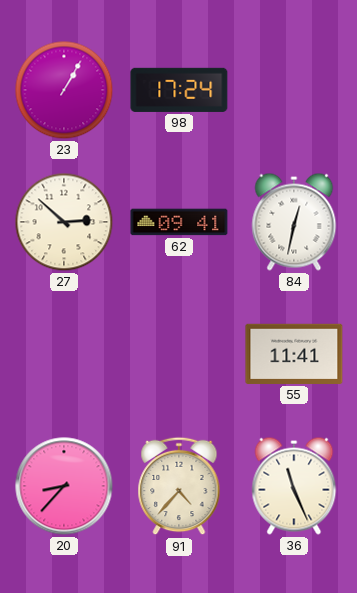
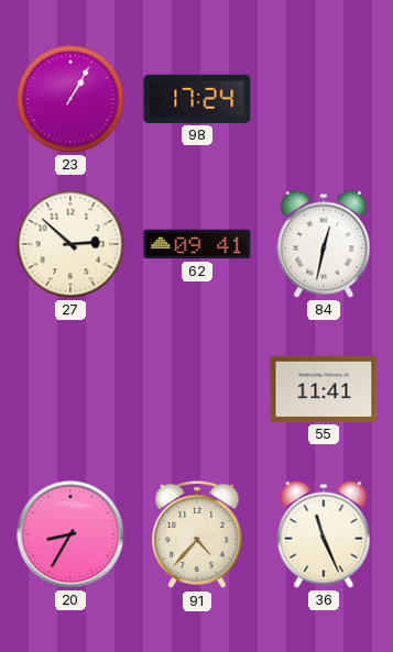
20: 8:37 -> 8:35
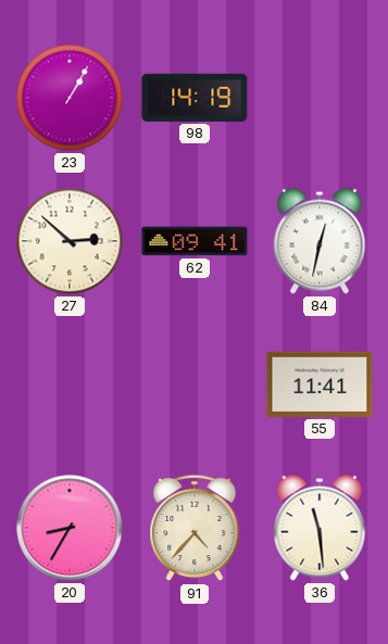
98: 17:24 -> 14:19
36: 11:26 -> 11:29
